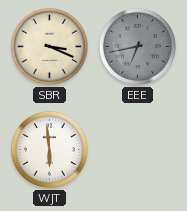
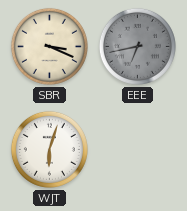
WJT: 5:59 -> 6:03
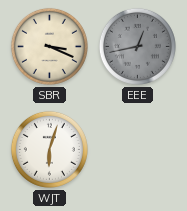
EEE: 6:43 -> 12:43
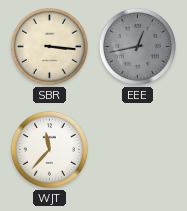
SBR: 3:19 -> 3:16
WJT: 6:03 -> 11:37
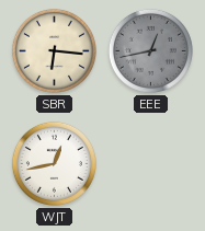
SBR: 3:16 -> 6:16
WJT: 11:37 -> 12:43
